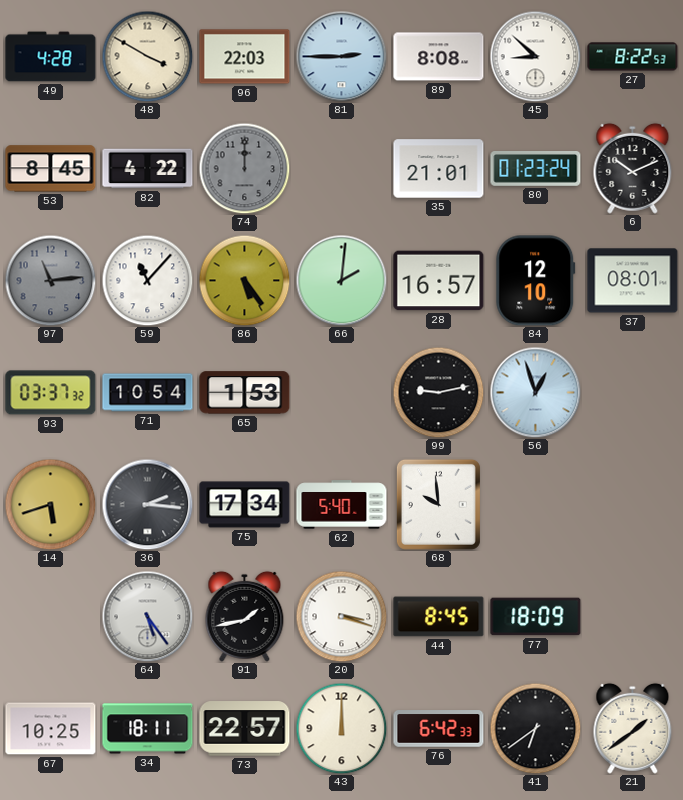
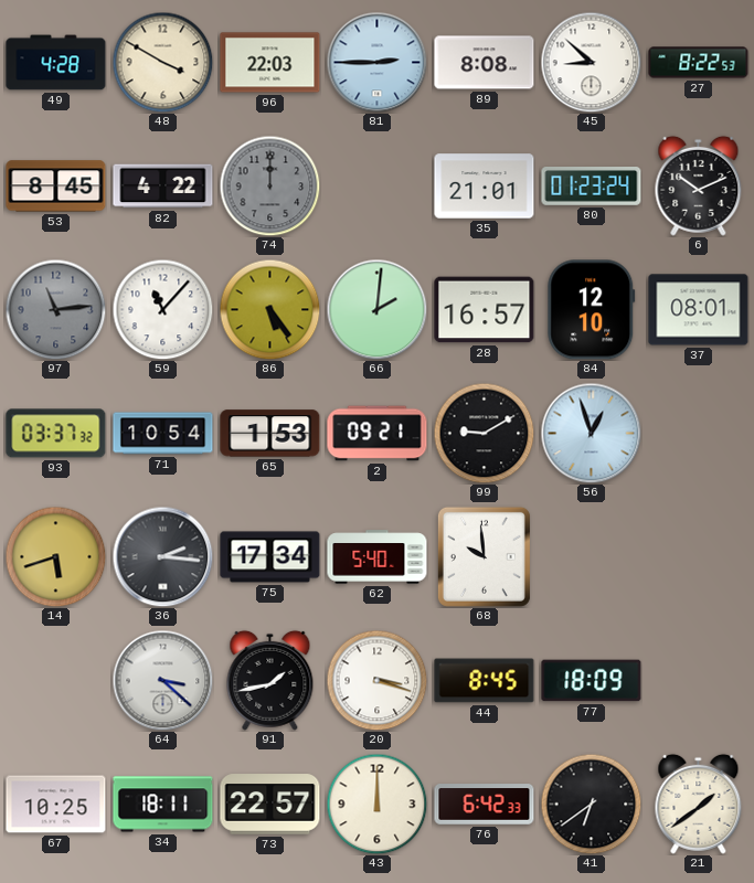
2: none -> 09:21
99: 9:13 -> 9:10
64: 5:24 -> 3:22
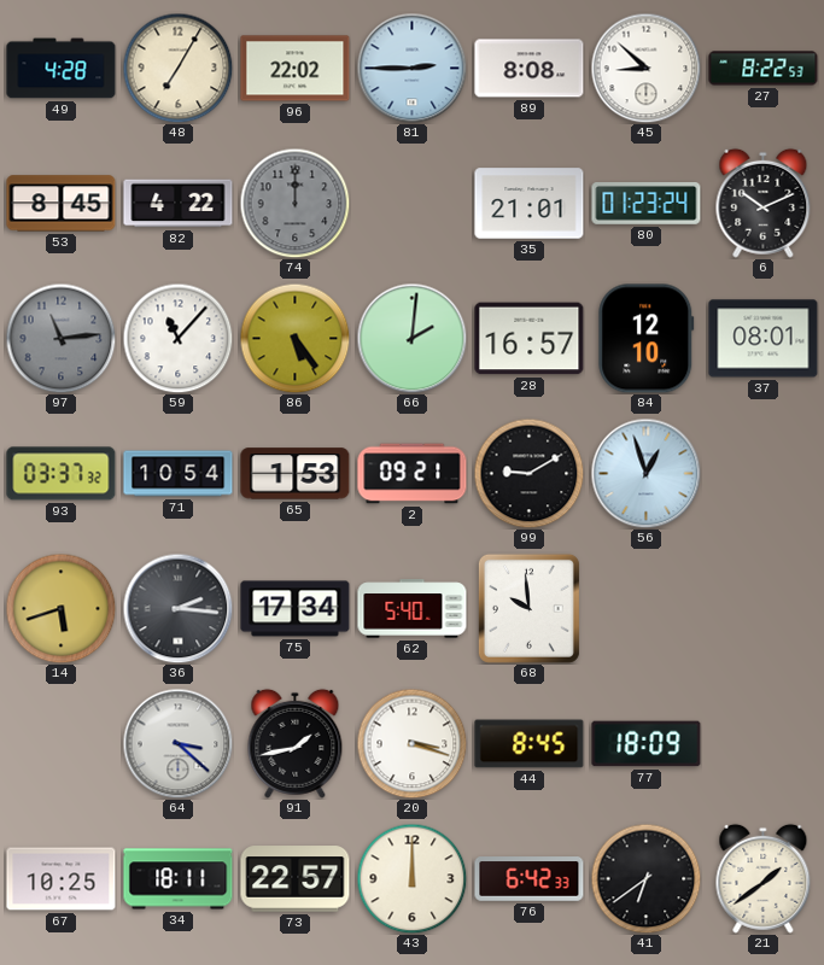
48: 3:50 -> 7:05
96: 22:03 -> 22:02
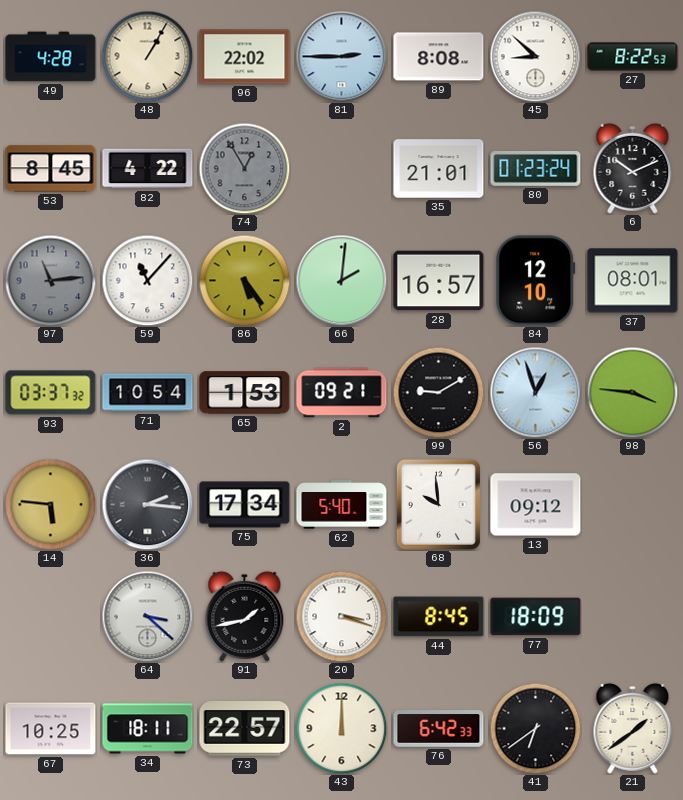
48: 7:05 -> 1:05
74: 12:00 -> 12:55
98: none -> 3:46
14: 5:42 -> 5:46
13: none -> 09:12
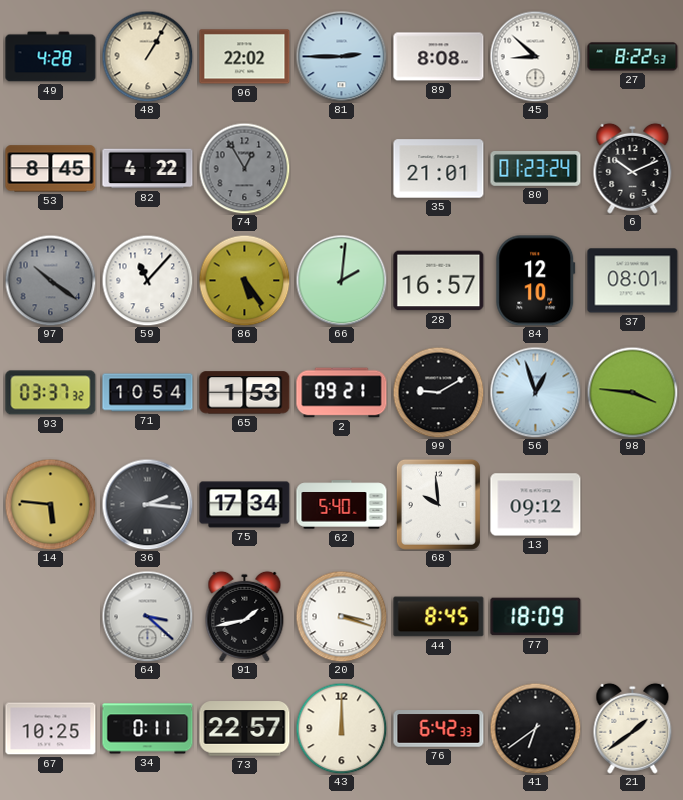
97: 11:14 -> 10:21
34: 18:11 -> 0:11
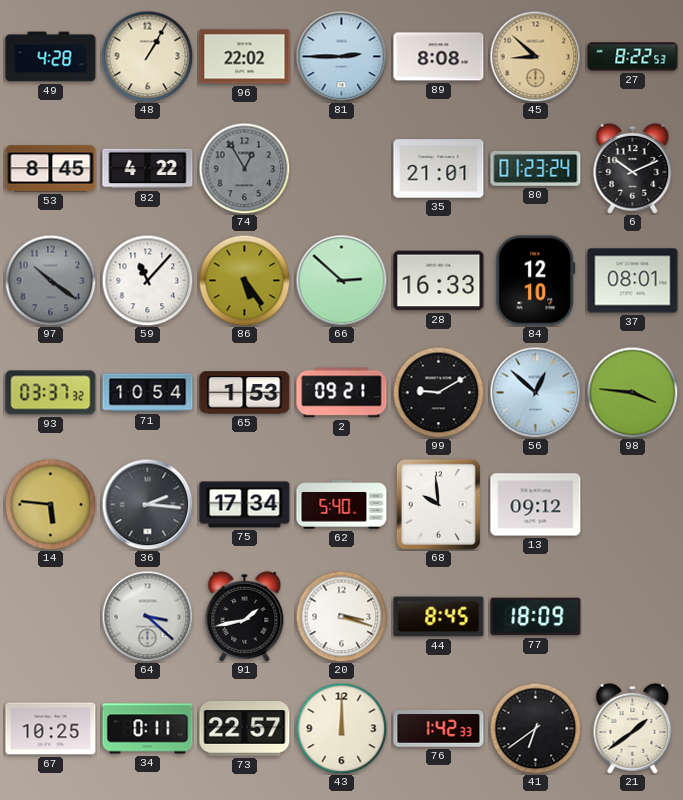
45 dial: white -> champagne
66: 2:01 -> 2:52
28: 16:57 -> 16:33
56: 12:57 -> 12:52
76: 6:42 -> 1:42
